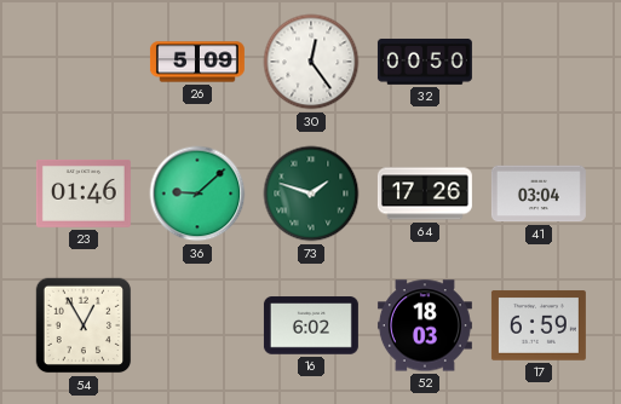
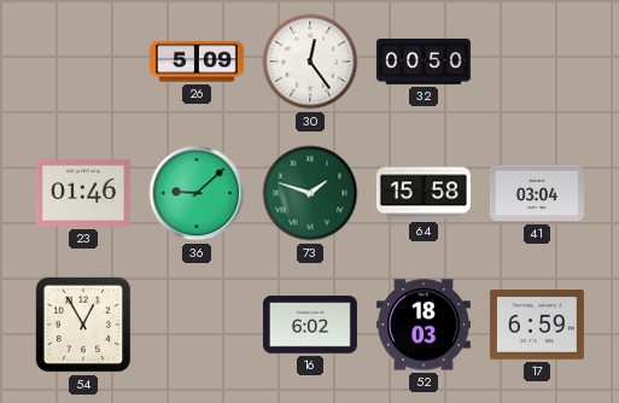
64: 17:26 -> 15:58
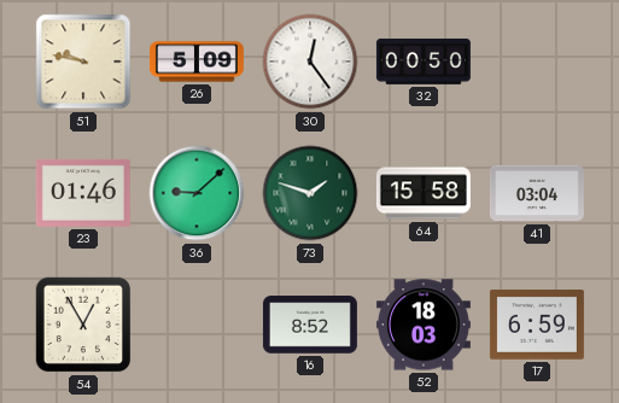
51: none -> 9:47
16: 6:02 -> 8:52
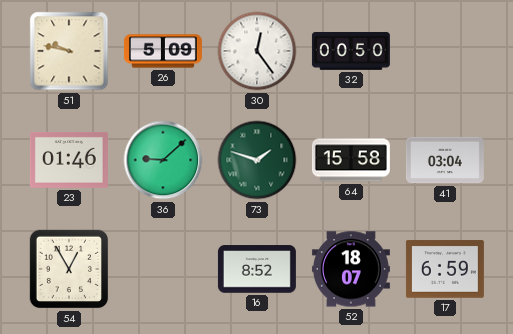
52: 18:03 -> 18:07
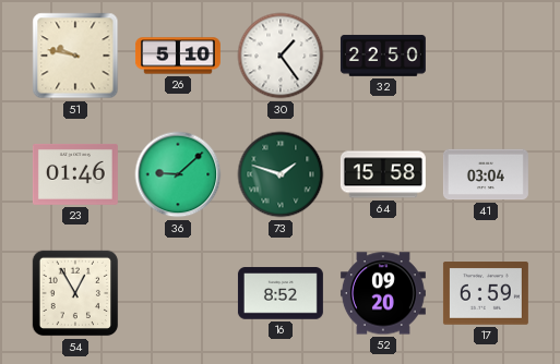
26: 5:09 -> 5:10
30: 12:24 -> 1:24
32: 00:50 -> 22:50
52: 18:07 -> 09:20
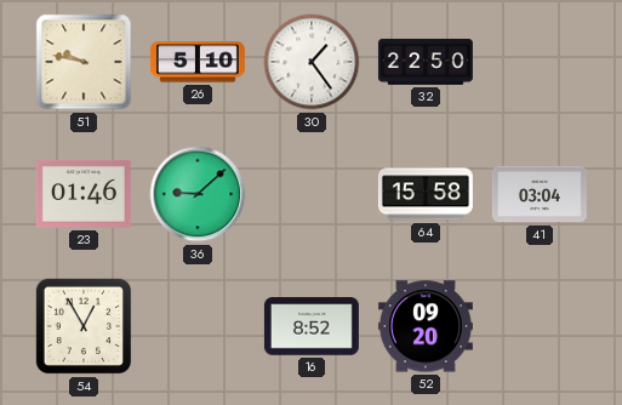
73: 1:48 -> none
17: 6:59 -> none
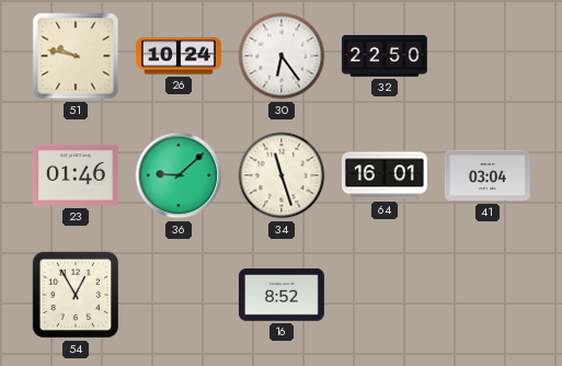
26: 5:10 -> 10:24
30: 1:24 -> 6:24
34: none -> 11:27
64: 15:58 -> 16:01
52: 09:20 -> none
